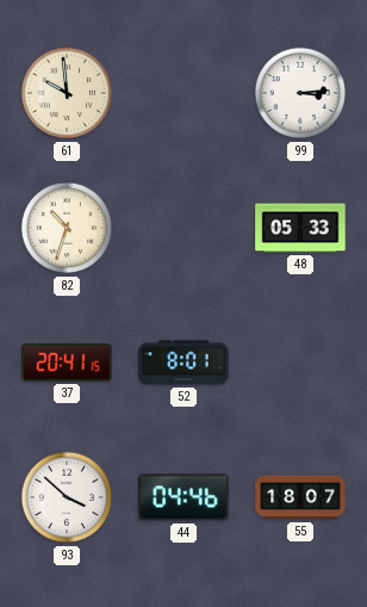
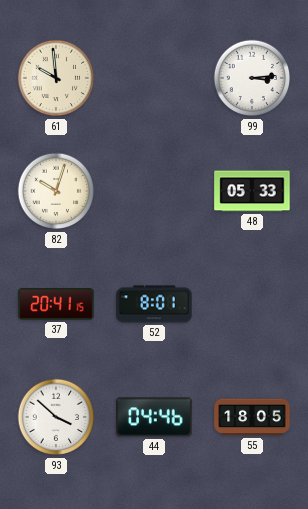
82: 10:33 -> 10:03
55: 18:07 -> 18:05
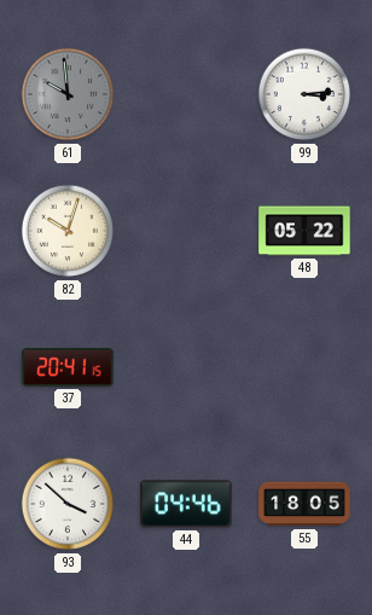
61 dial: cream -> grey
48: 05:33 -> 05:22
52: 8:01 -> none
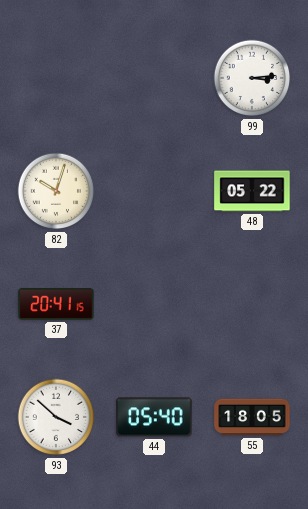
61: 9:59 -> none
44: 04:46 -> 05:40
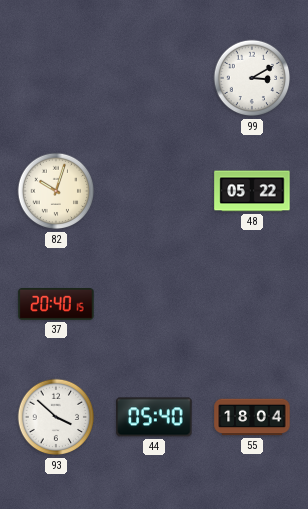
99: 3:14 -> 3:10
37: 20:41 -> 20:40
55: 18:05 -> 18:04
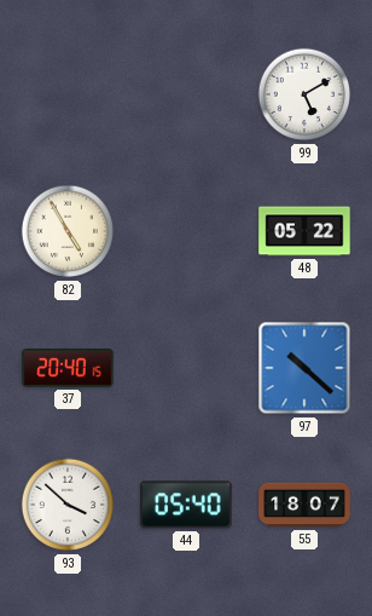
99: 3:10 -> 5:10
82: 10:03 -> 4:55
97: none -> 10:22
55: 18:04 -> 18:07
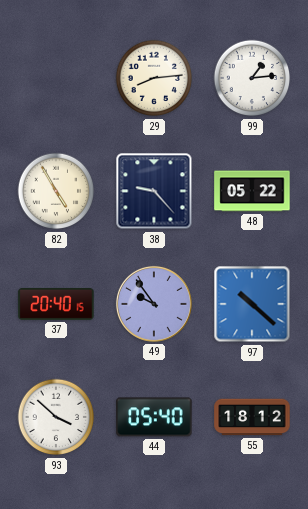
29: none -> 8:14
99: 5:10 -> 1:14
38: none -> 9:23
49: none -> 9:54
55: 18:07 -> 18:12
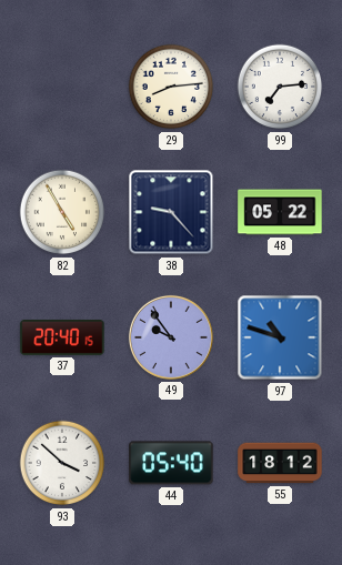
99: 1:14 -> 7:14
97: 10:22 -> 10:48
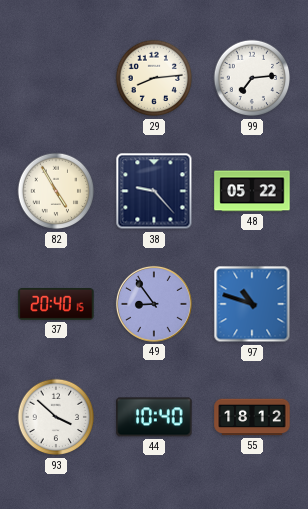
49: 9:54 -> 8:54
44: 05:40 -> 10:40
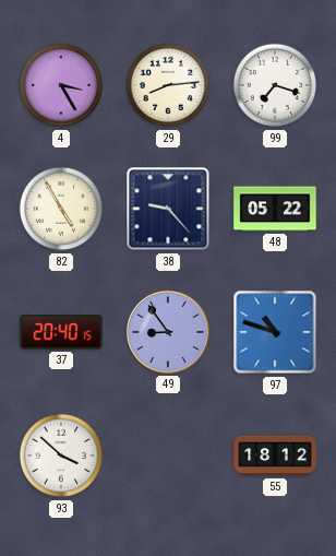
4: none -> 3:25
99: 7:14 -> 7:18
44: 10:40 -> none
